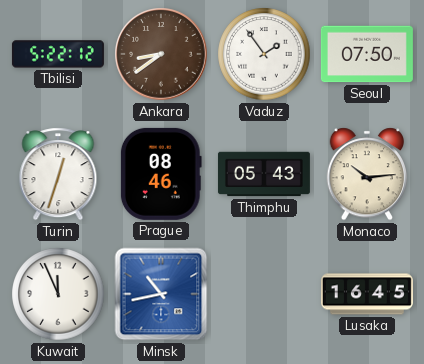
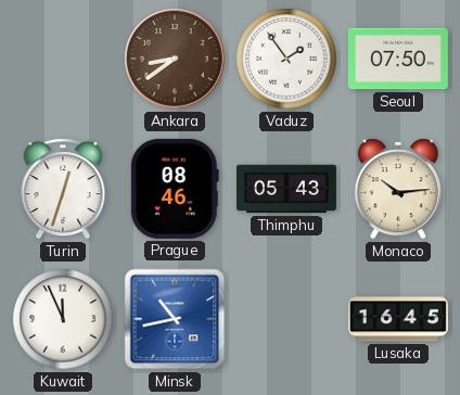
Tbilisi: 5:22 -> none
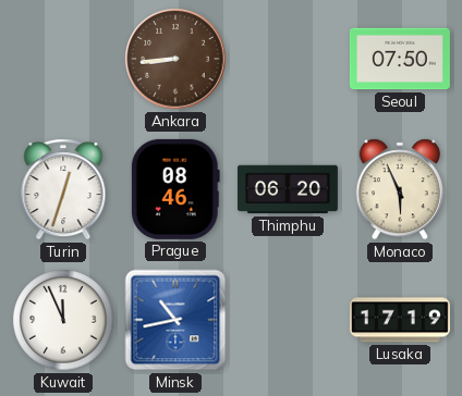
Ankara: 8:39 -> 8:44
Vaduz: 1:54 -> none
Thimphu: 05:43 -> 06:20
Monaco: 10:14 -> 5:56
Lusaka: 16:45 -> 17:19
